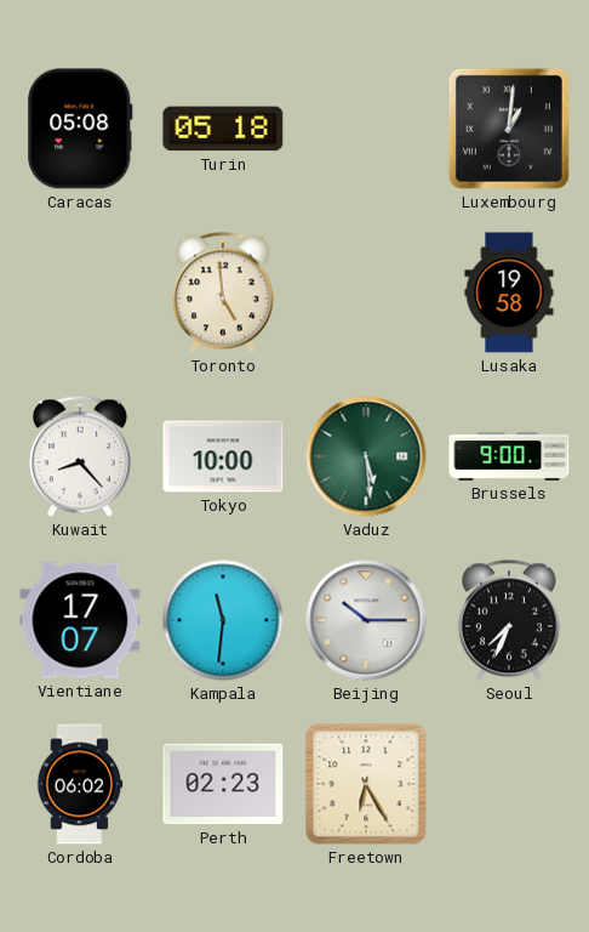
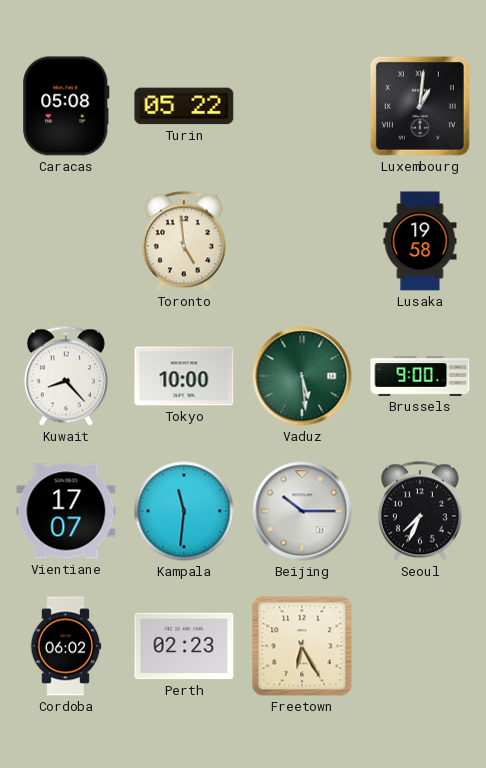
Turin: 05:18 -> 05:22
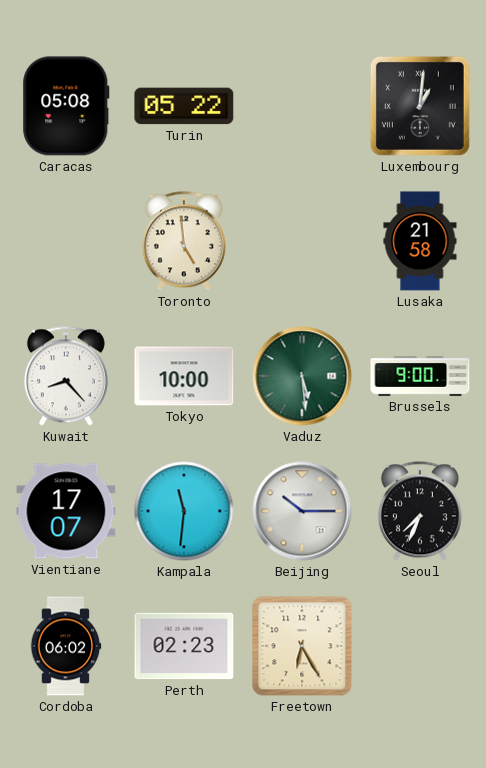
Lusaka: 19:58 -> 21:58
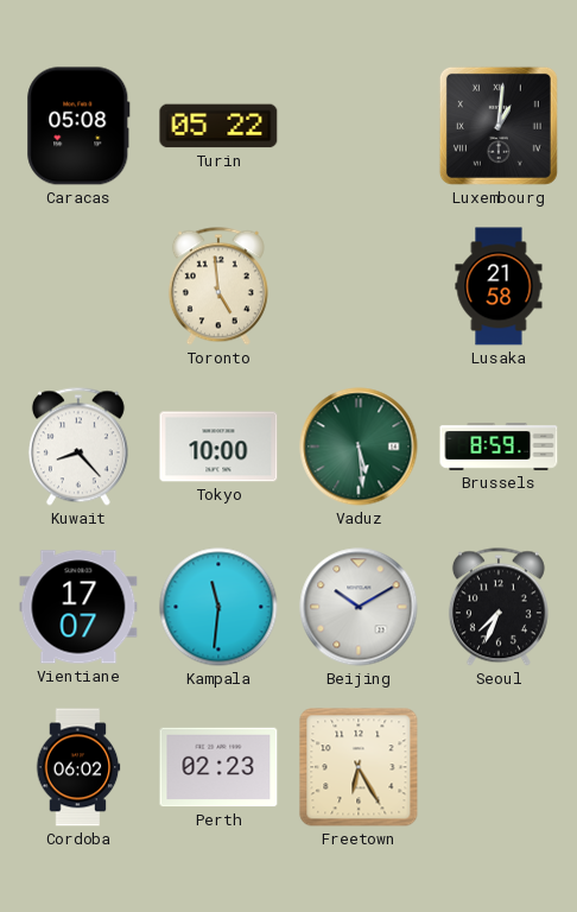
Brussels: 9:00 -> 8:59
Beijing: 10:15 -> 10:10
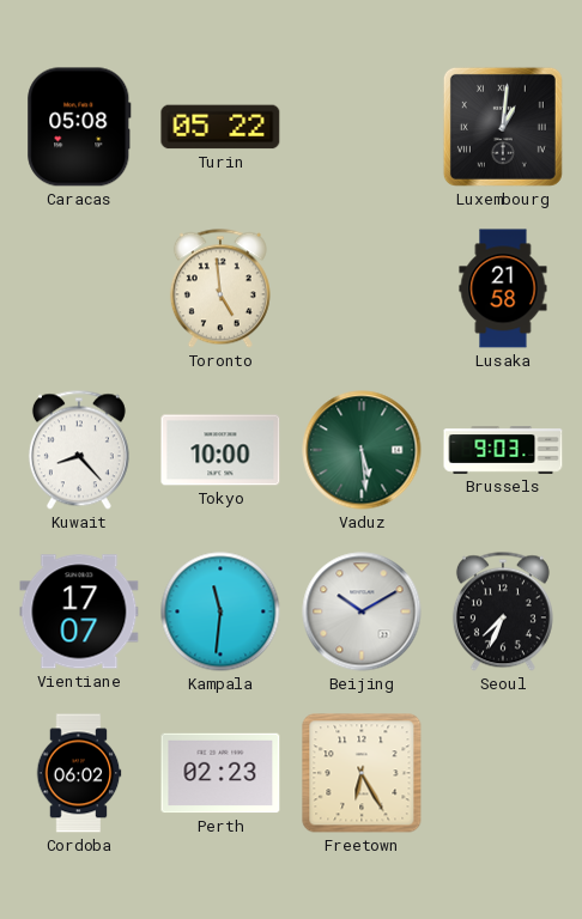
Brussels: 8:59 -> 9:03
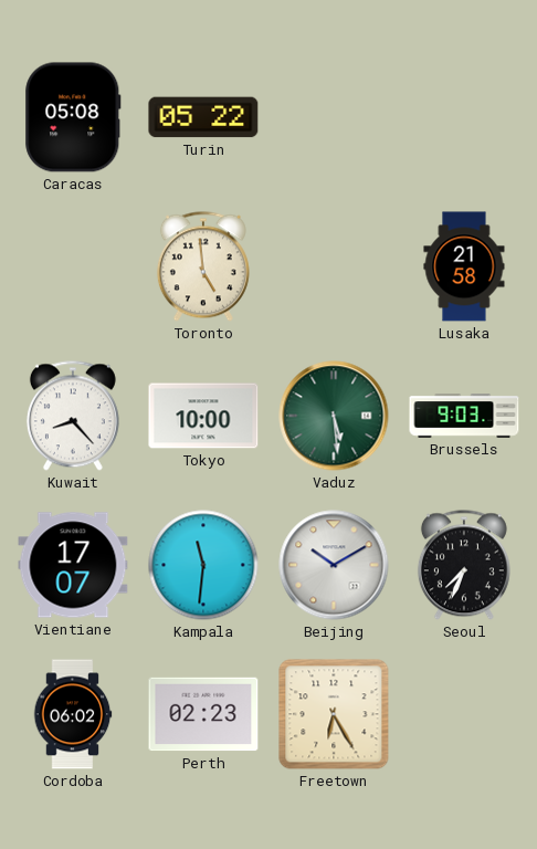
Luxembourg: 1:01 -> none
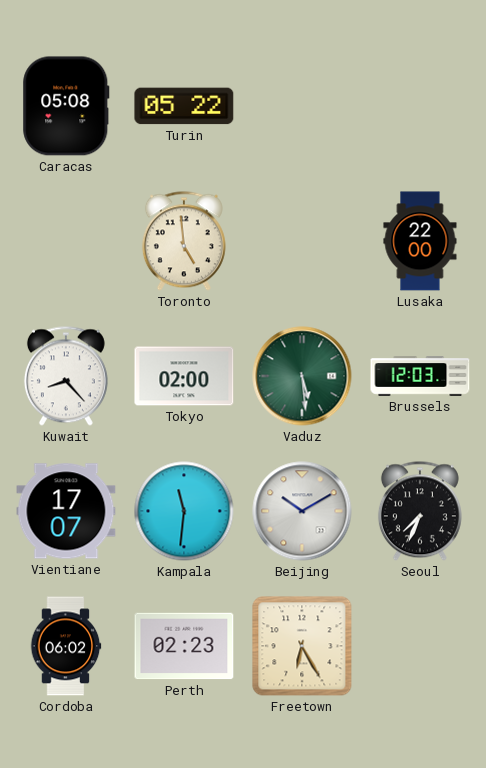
Lusaka: 21:58 -> 22:00
Tokyo: 10:00 -> 02:00
Brussels: 9:03 -> 12:03
